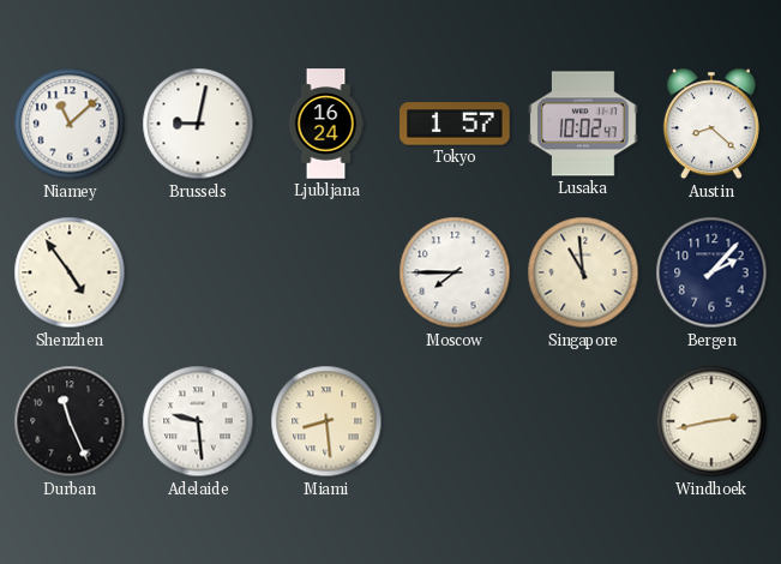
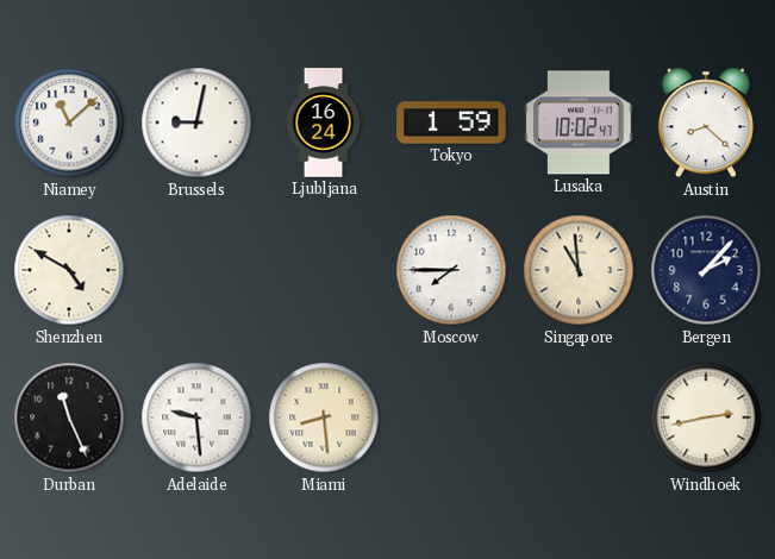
Tokyo: 1:57 -> 1:59
Shenzhen: 4:54 -> 4:50
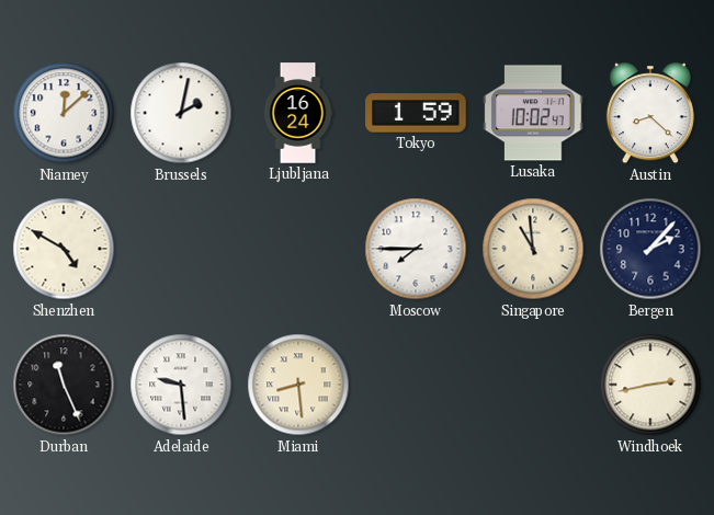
Niamey: 11:08 -> 12:08
Brussels: 9:02 -> 2:02
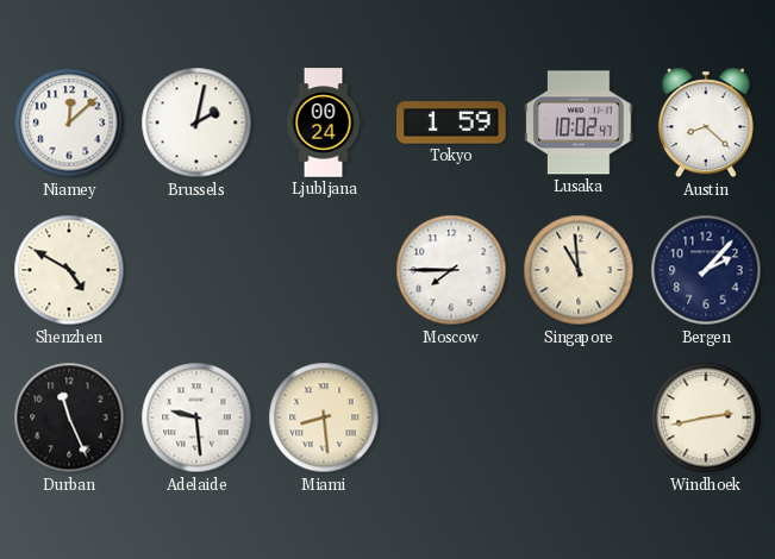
Ljubljana: 16:24 -> 00:24
